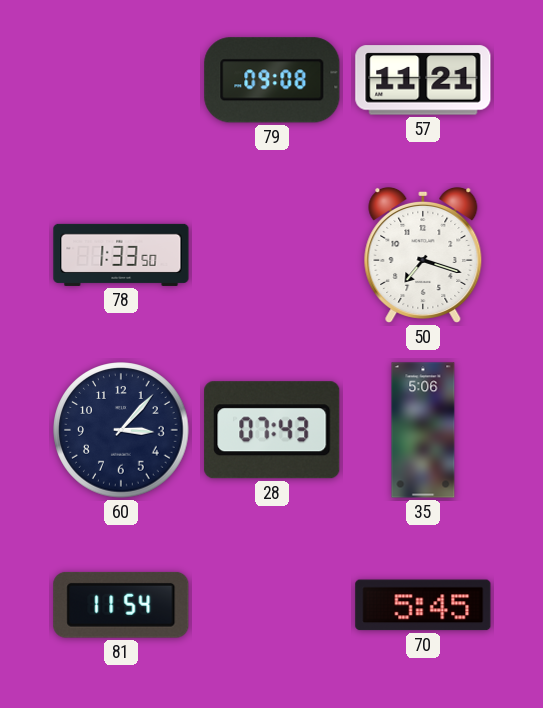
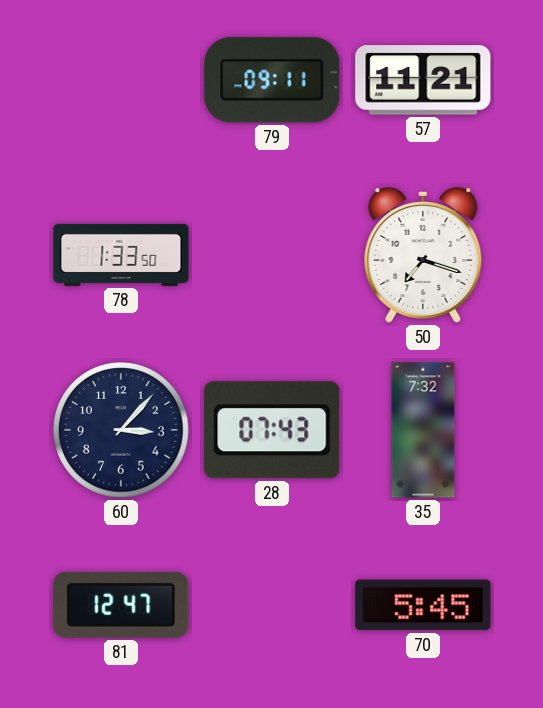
79: 09:08 -> 09:11
35: 5:06 -> 7:32
81: 11:54 -> 12:47
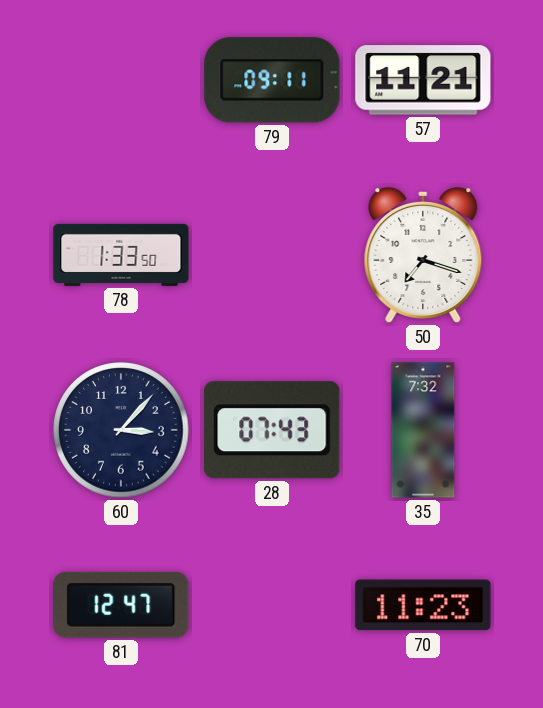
70: 5:45 -> 11:23
